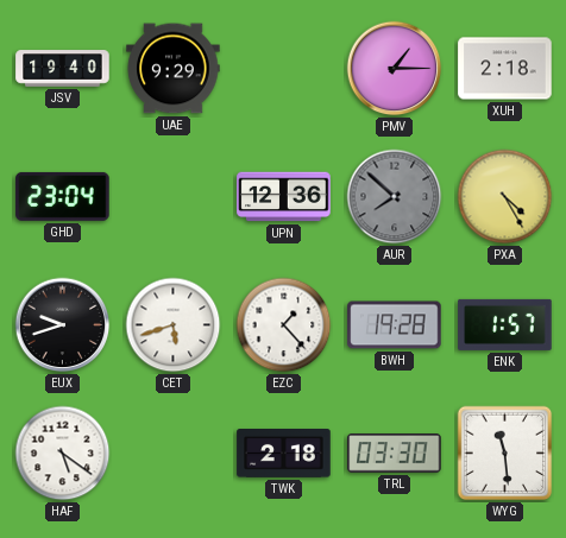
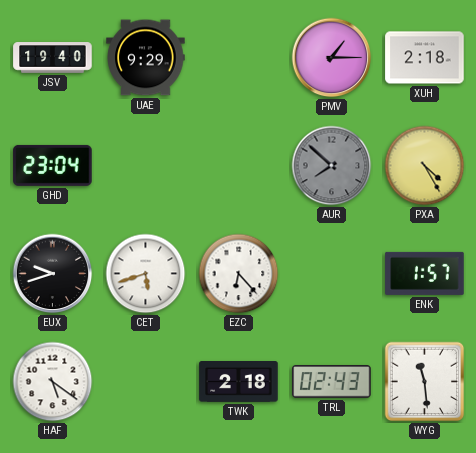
UPN: 12:36 -> none
EZC: 1:23 -> 6:23
BWH: 19:28 -> none
TRL: 03:30 -> 02:43
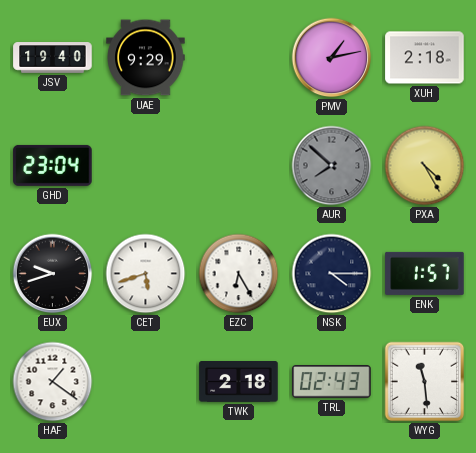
PMV: 1:15 -> 1:13
EZC: 6:23 -> 6:25
NSK: none -> 4:15
HAF: 5:21 -> 1:21
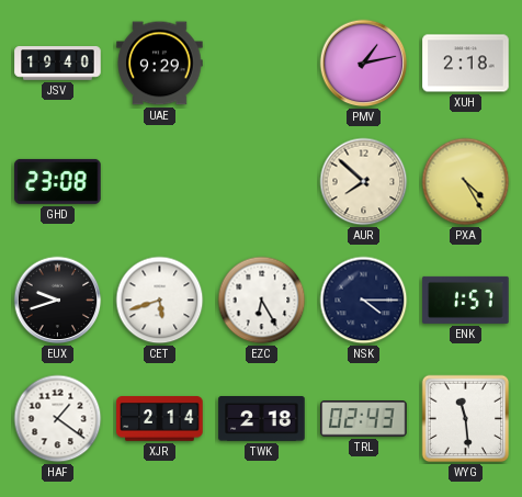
GHD: 23:04 -> 23:08
AUR dial: grey -> cream
XJR: none -> 2:14
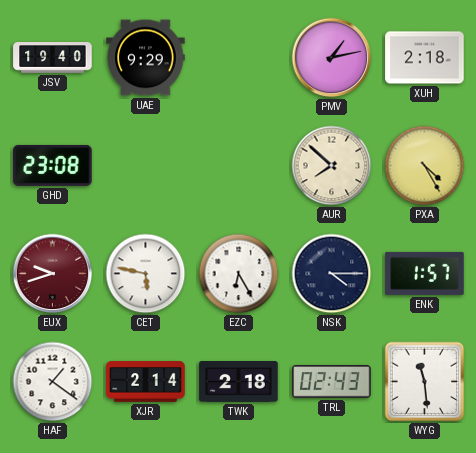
EUX dial: black -> burgundy
CET: 5:42 -> 5:47
